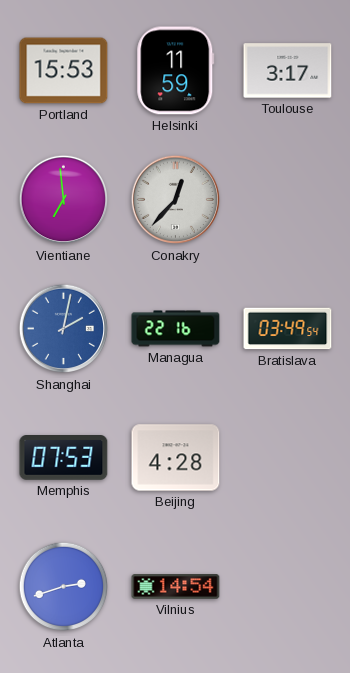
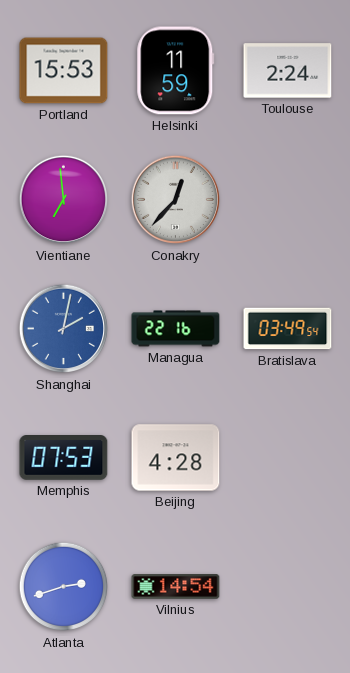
Toulouse: 3:17 -> 2:24
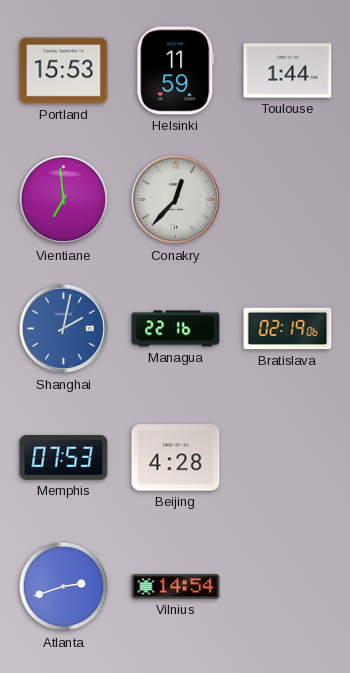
Toulouse: 2:24 -> 1:44
Bratislava: 03:49 -> 02:19
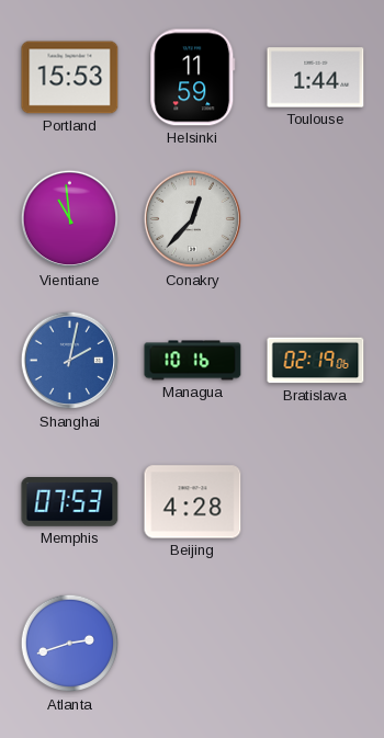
Vientiane: 6:59 -> 10:59
Managua: 22:16 -> 10:16
Vilnius: 14:54 -> none
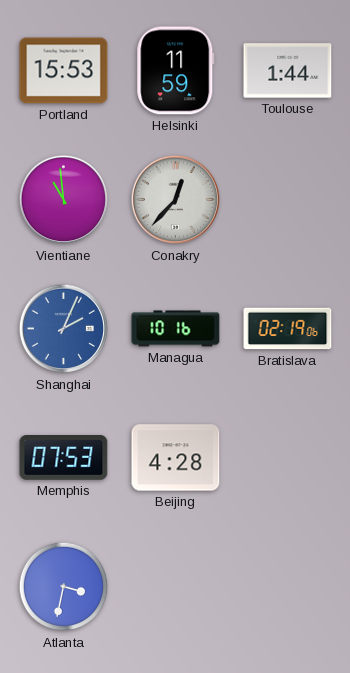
Shanghai: 2:02 -> 2:04
Atlanta: 2:42 -> 3:32
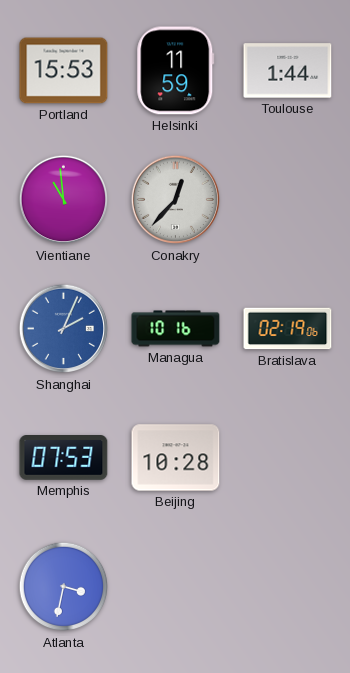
Beijing: 4:28 -> 10:28
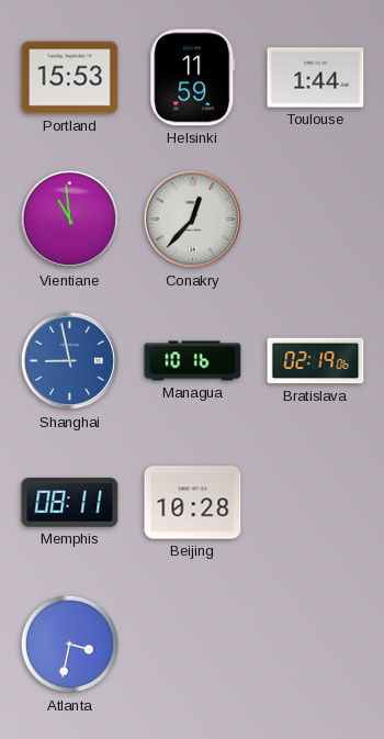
Shanghai: 2:04 -> 8:58
Memphis: 07:53 -> 08:11
